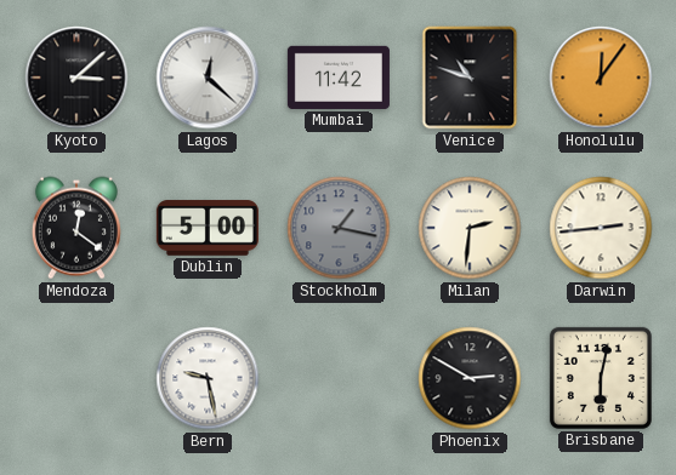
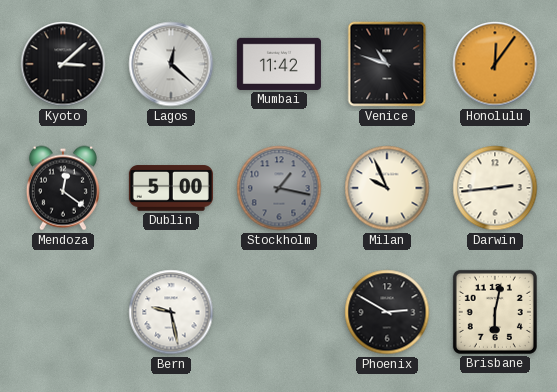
Milan: 2:31 -> 9:56
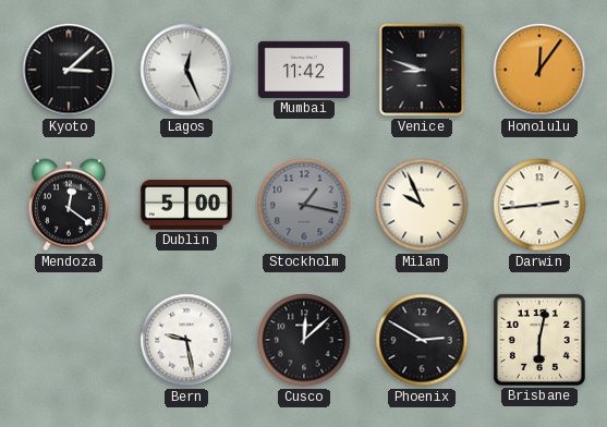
Lagos: 12:22 -> 12:26
Venice: 10:48 -> 8:48
Cusco: none -> 12:08
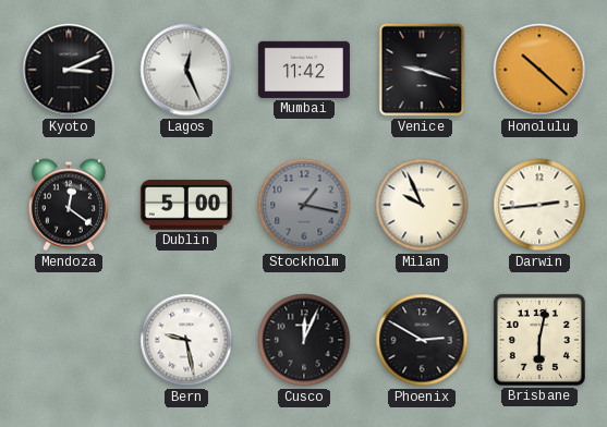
Kyoto: 3:08 -> 3:11
Venice: 8:48 -> 9:18
Honolulu: 12:06 -> 10:22
Cusco: 12:08 -> 12:04
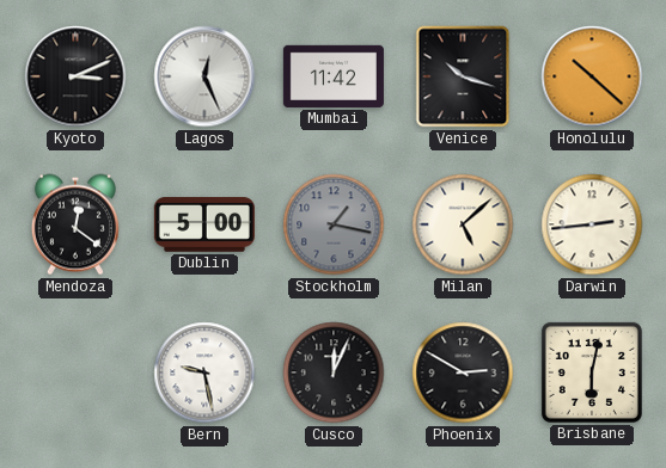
Venice: 9:18 -> 10:18
Milan: 9:56 -> 5:08
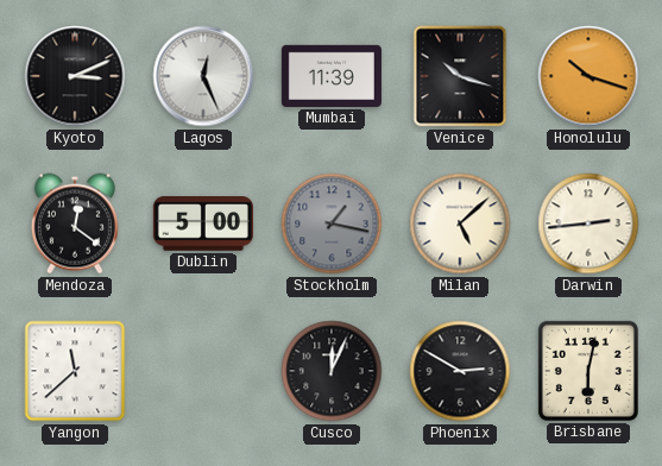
Mumbai: 11:42 -> 11:39
Honolulu: 10:22 -> 10:18
Yangon: none -> 11:38
Bern: 9:28 -> none
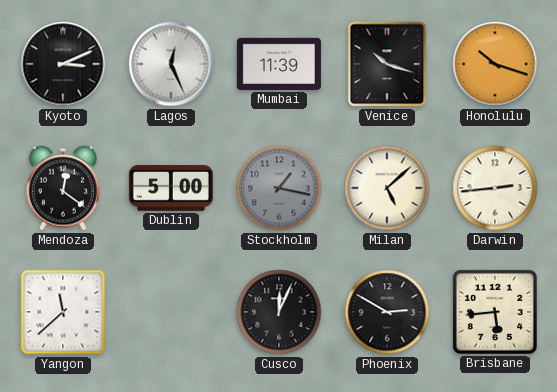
Brisbane: 6:02 -> 5:44
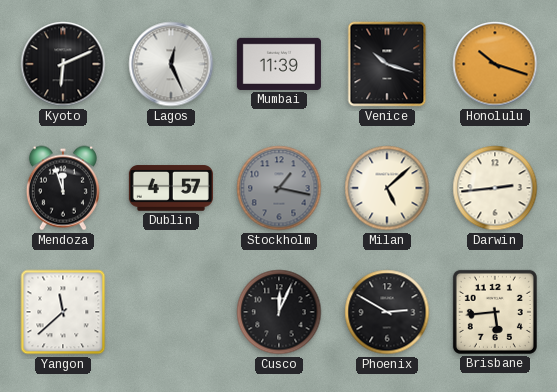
Kyoto: 3:11 -> 6:11
Mendoza: 12:21 -> 11:57
Dublin: 5:00 -> 4:57
